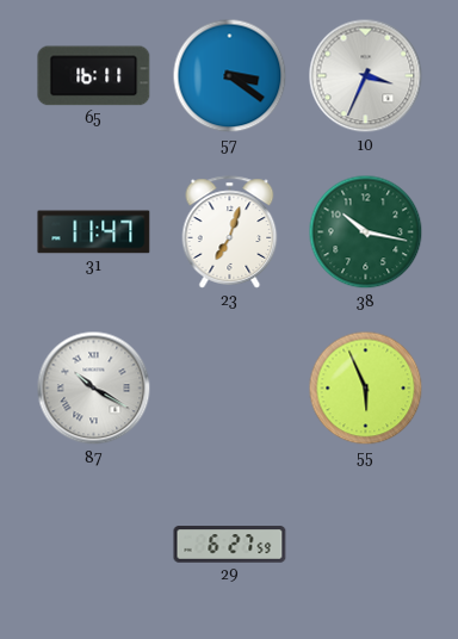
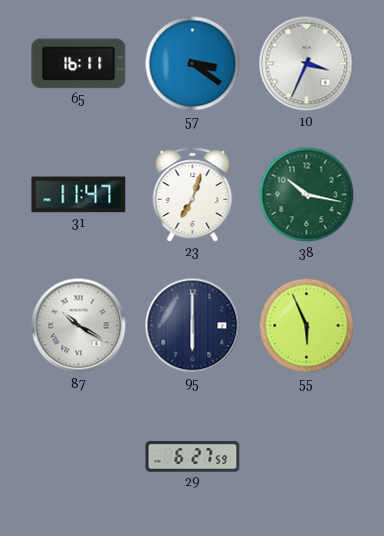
95: none -> 6:00
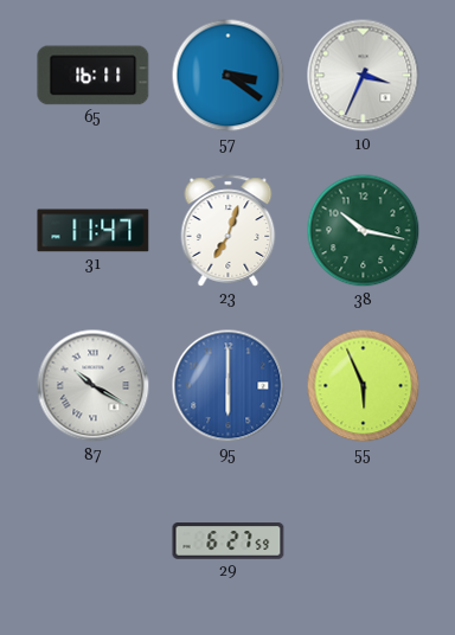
95 dial: navy -> blue
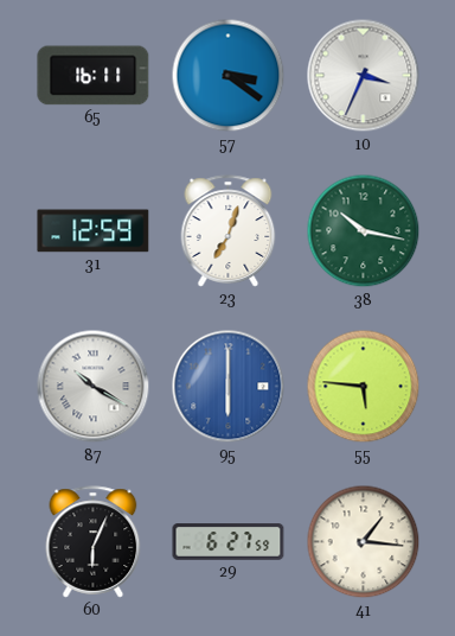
31: 11:47 -> 12:59
55: 5:56 -> 5:46
60: none -> 6:04
41: none -> 1:16
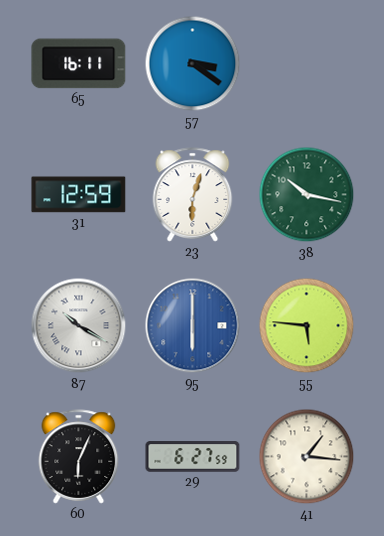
10: 3:34 -> none
23: 7:03 -> 6:03
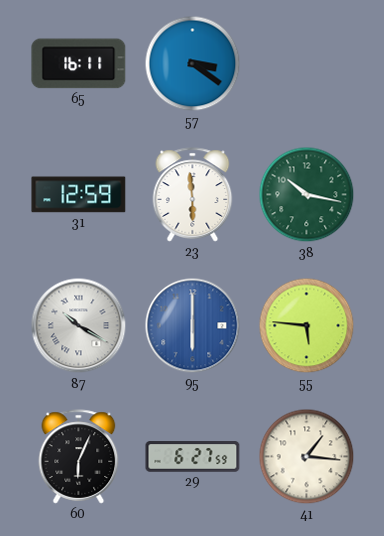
23: 6:03 -> 5:59
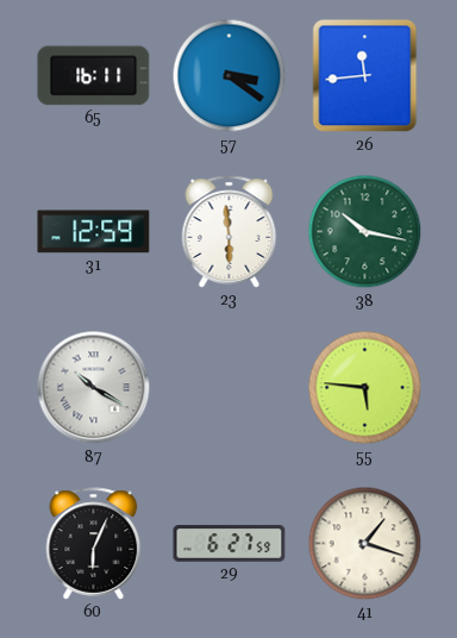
26: none -> 11:44
95: 6:00 -> none
41: 1:16 -> 1:18
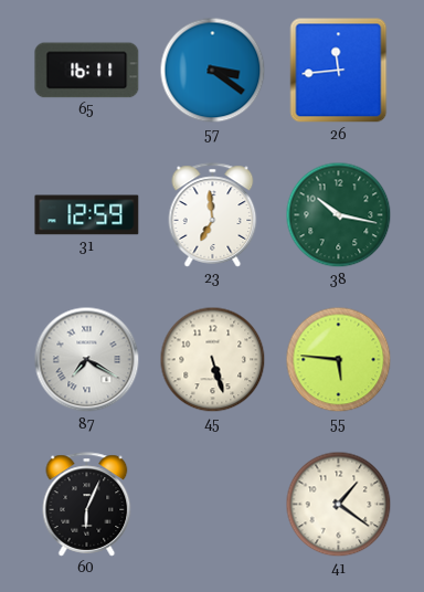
23: 5:59 -> 6:59
87: 10:20 -> 7:20
45: none -> 5:27
29: 6:27 -> none
41: 1:18 -> 1:21
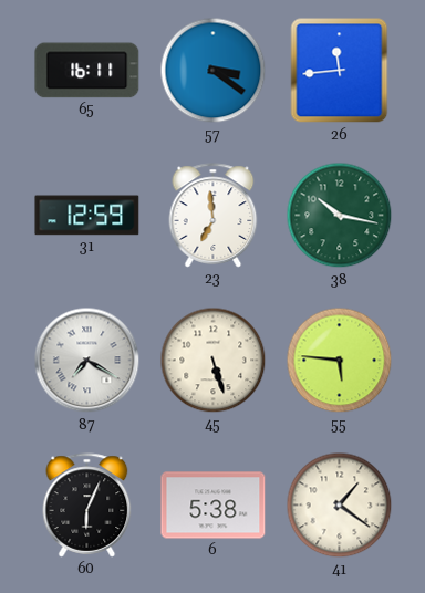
6: none -> 5:38
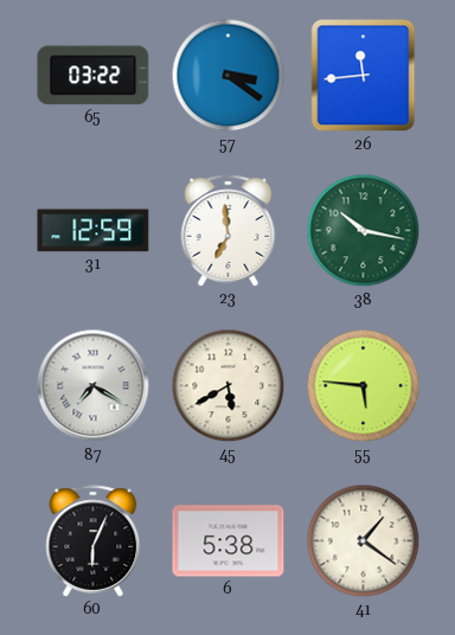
65: 16:11 -> 03:22
45: 5:27 -> 5:40
